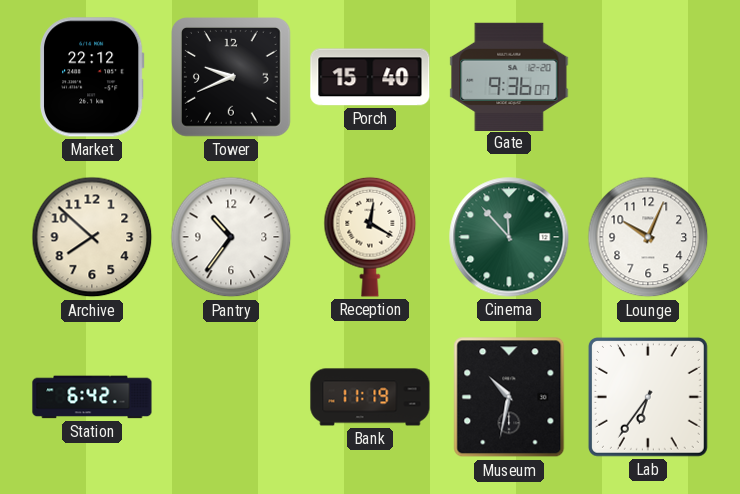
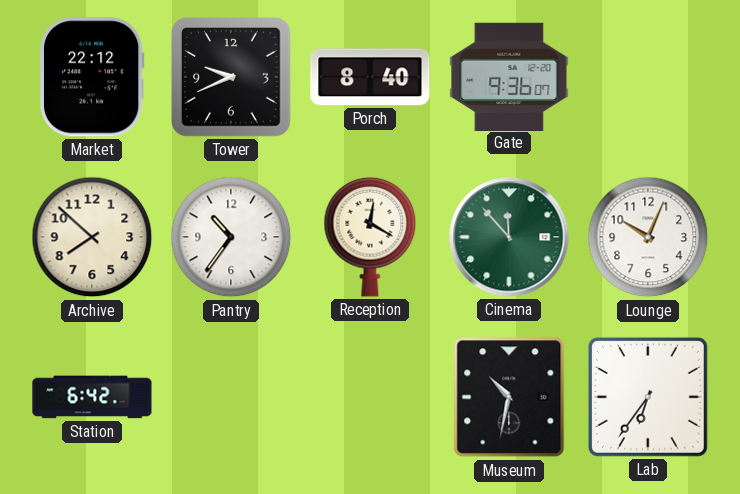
Porch: 15:40 -> 8:40
Bank: 11:19 -> none
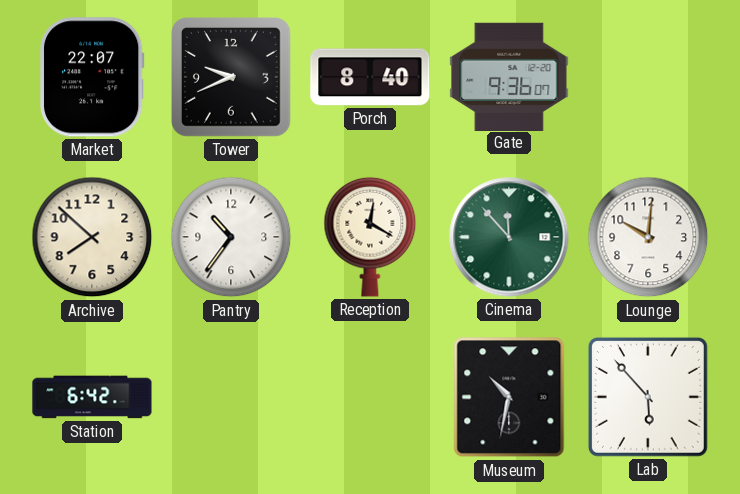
Market: 22:12 -> 22:07
Lounge: 10:04 -> 10:01
Lab: 6:36 -> 5:53
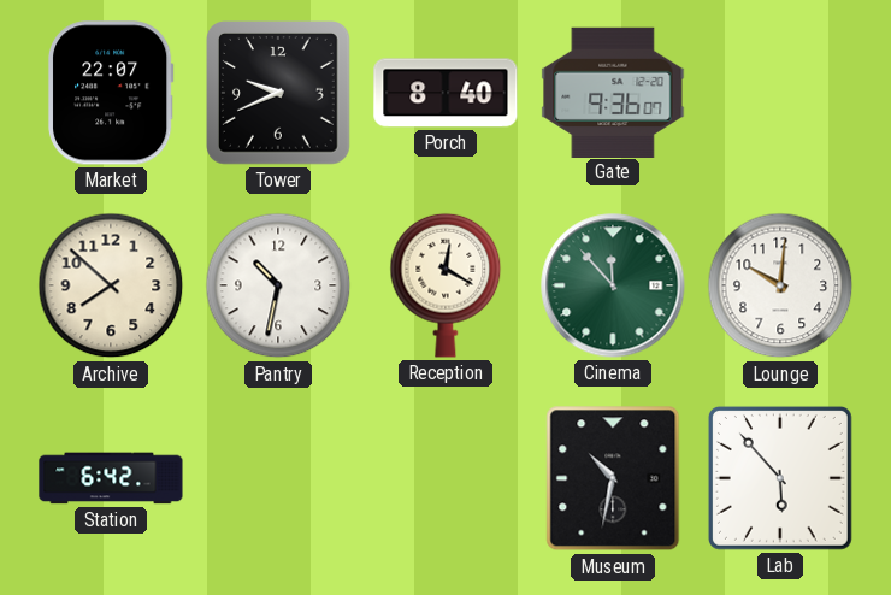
Pantry: 10:36 -> 10:32
